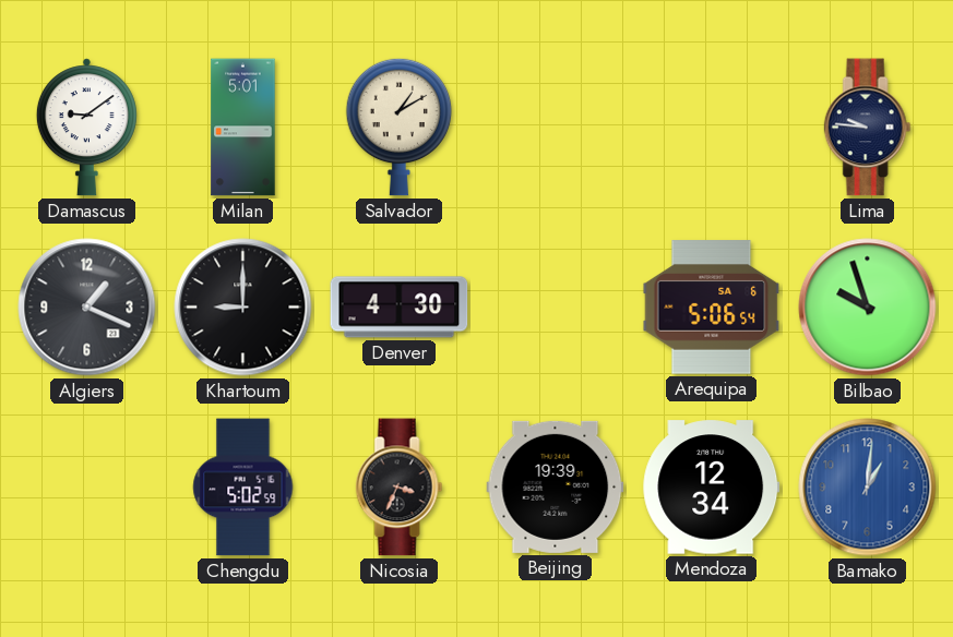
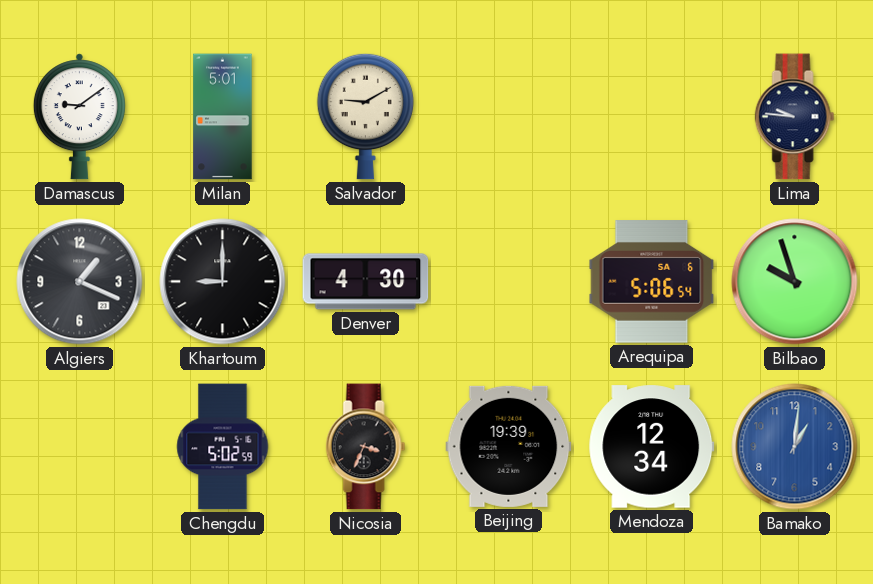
Salvador: 1:10 -> 9:10
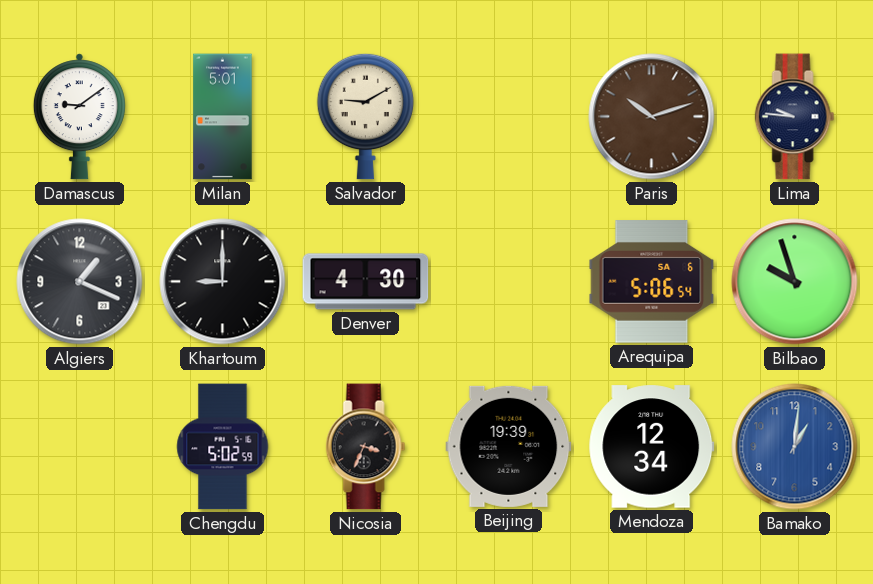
Paris: none -> 10:12
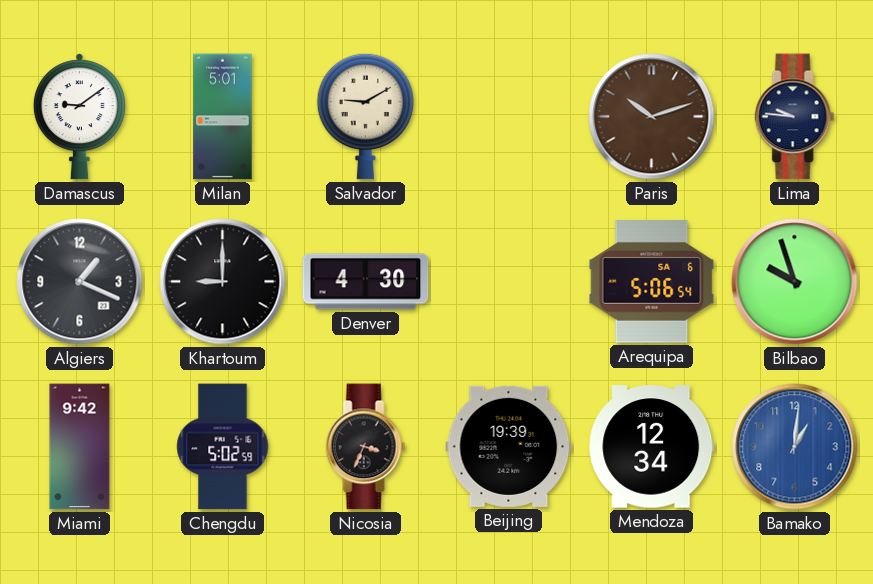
Miami: none -> 9:42
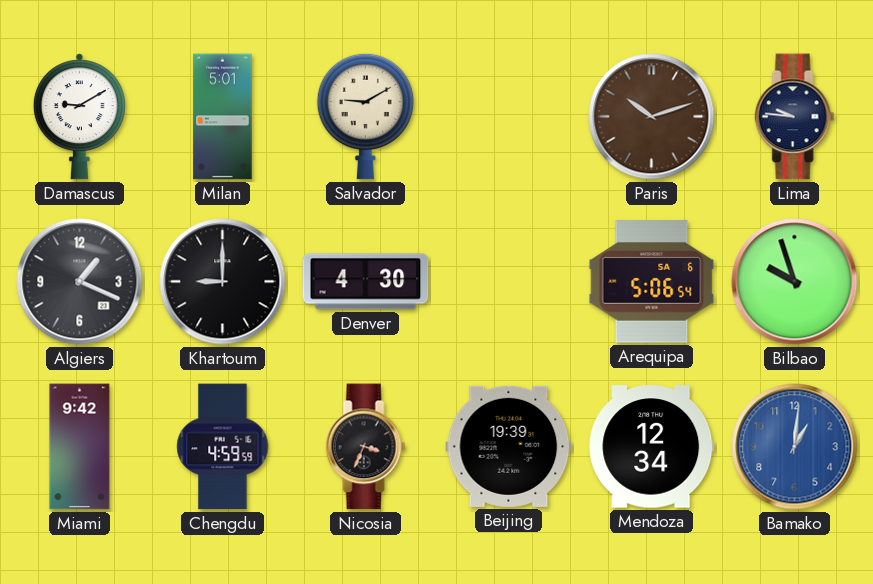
Damascus: 9:09 -> 9:10
Chengdu: 5:02 -> 4:59
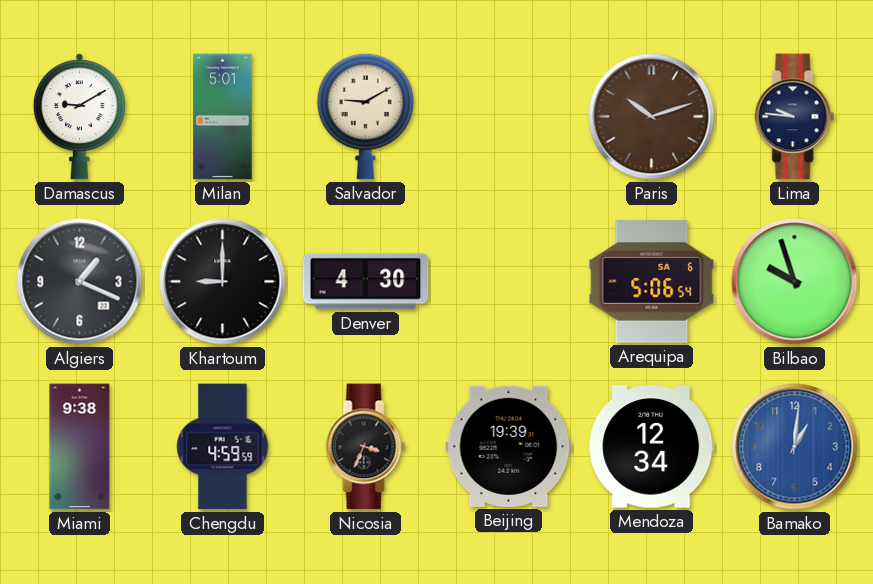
Miami: 9:42 -> 9:38
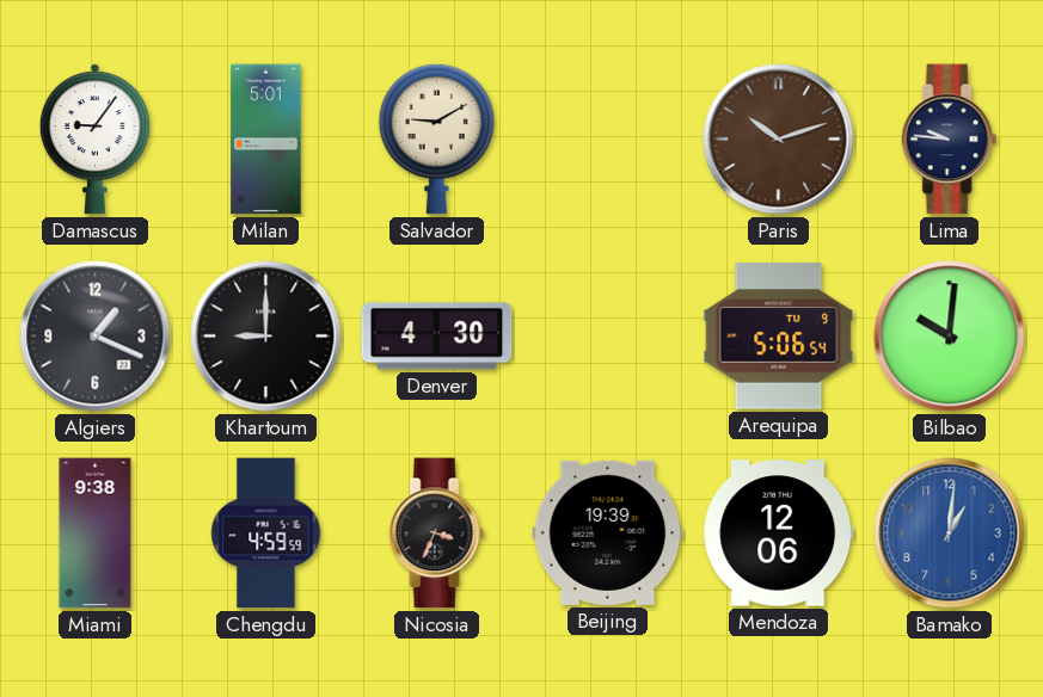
Damascus: 9:10 -> 9:06
Arequipa date: SA 6 -> TU 9
Bilbao: 9:57 -> 10:01
Mendoza: 12:34 -> 12:06
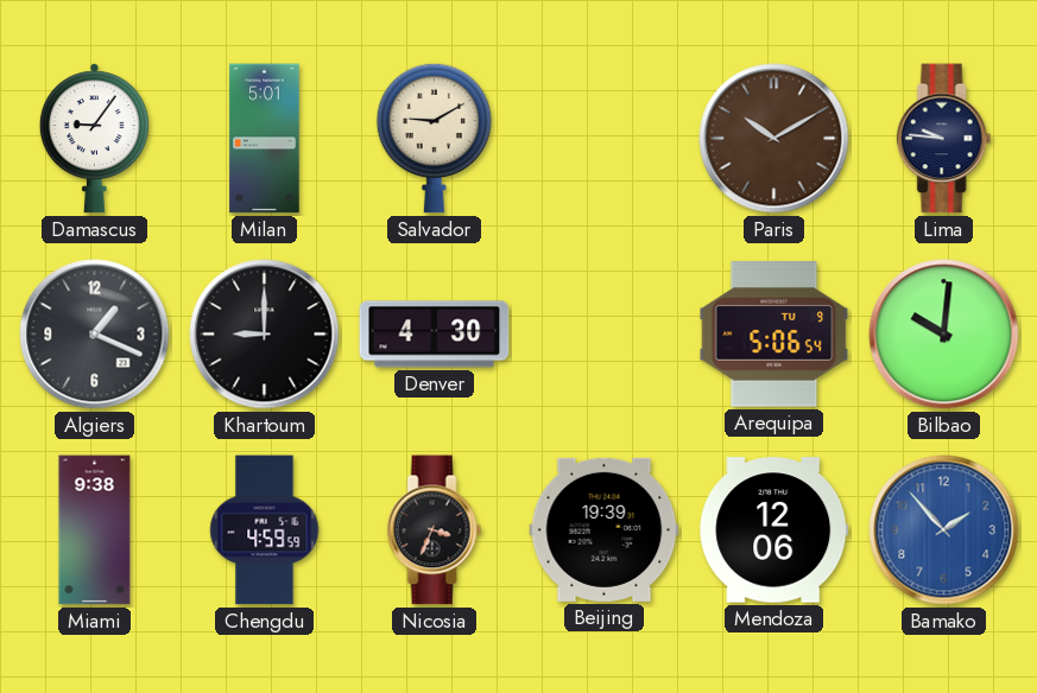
Paris: 10:12 -> 10:10
Bamako: 1:01 -> 1:53
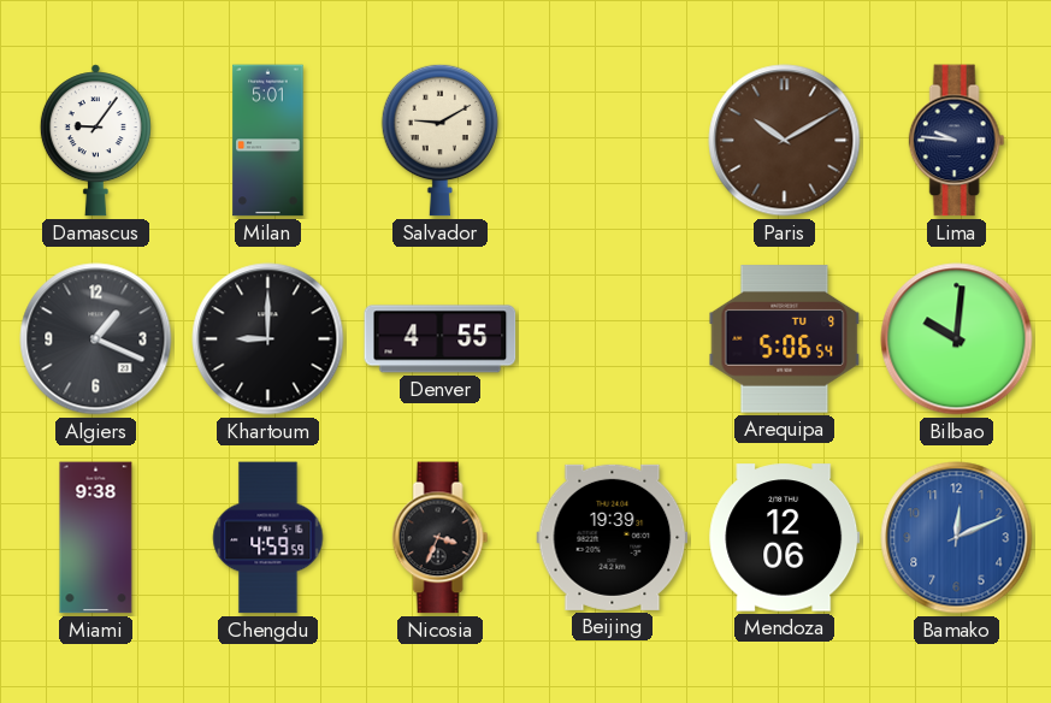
Denver: 4:30 -> 4:55
Bamako: 1:53 -> 12:11
